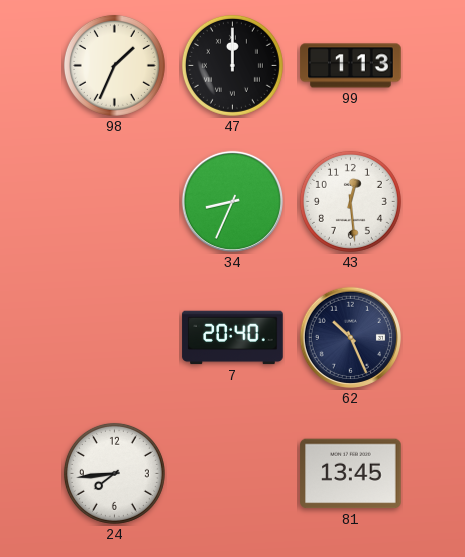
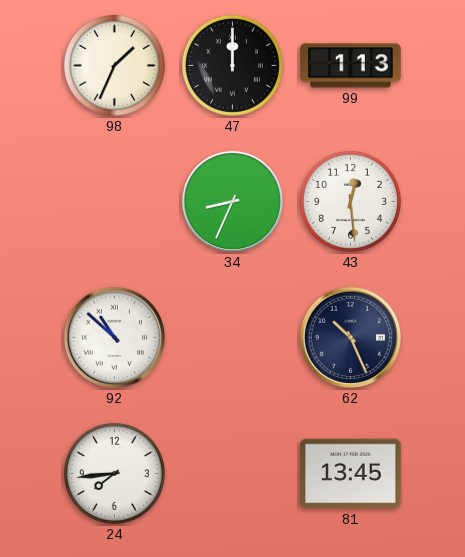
92: none -> 10:52
7: 20:40 -> none
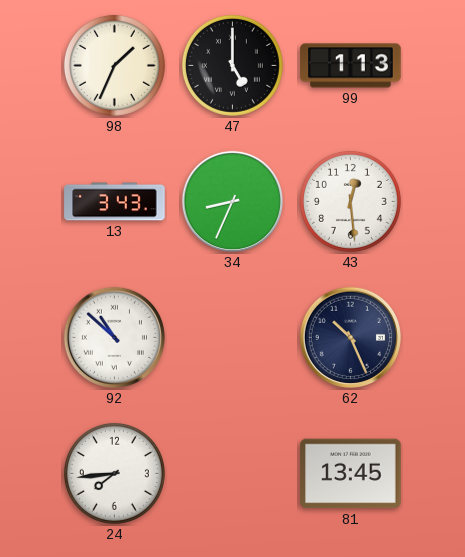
47: 12:00 -> 5:00
13: none -> 3:43
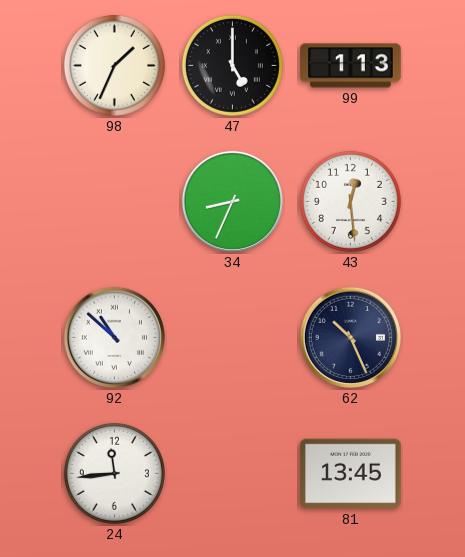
13: 3:43 -> none
24: 7:44 -> 11:44
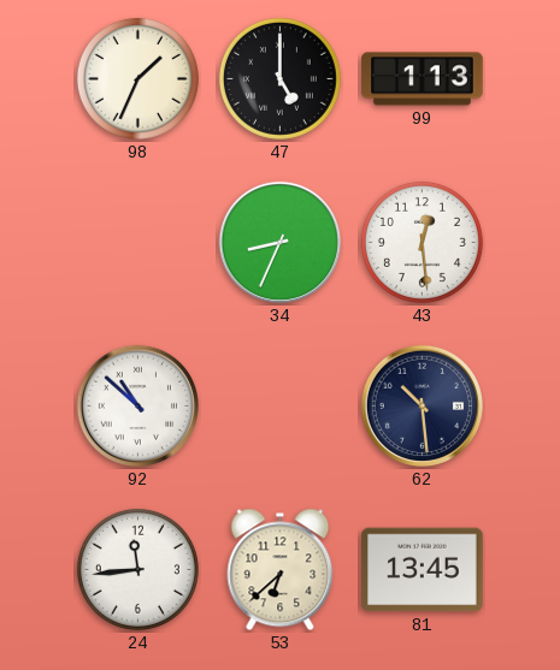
62: 10:26 -> 10:29
53: none -> 6:38
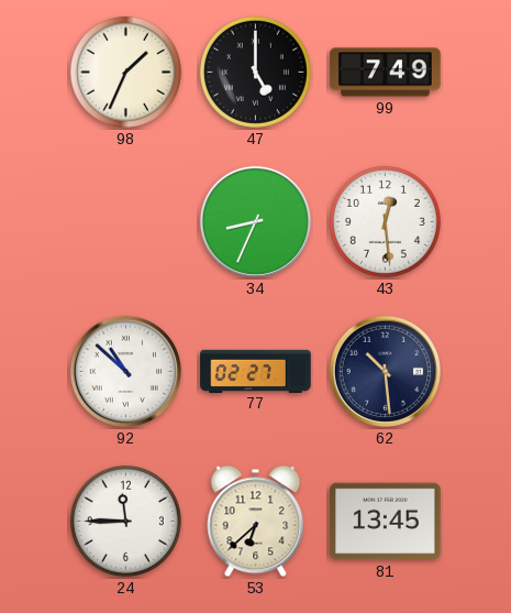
99: 1:13 -> 7:49
77: none -> 02:27
24: 11:44 -> 11:45
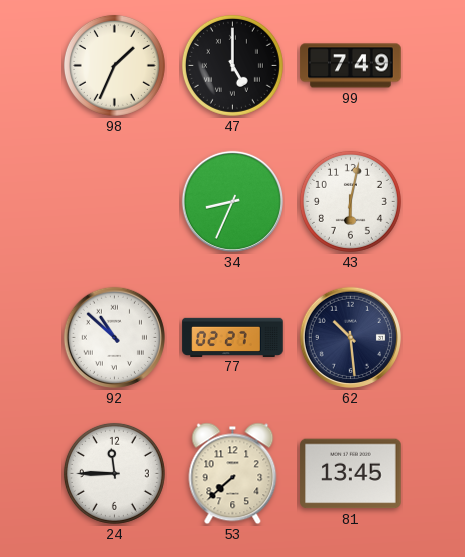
43: 12:29 -> 6:02
53: 6:38 -> 7:38
